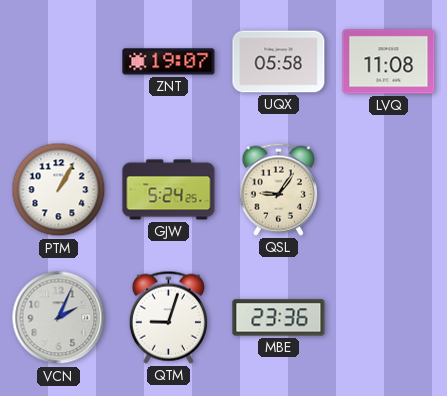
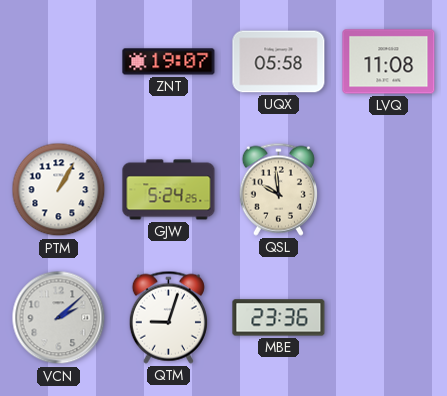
QSL: 9:06 -> 9:59
VCN: 2:04 -> 2:08
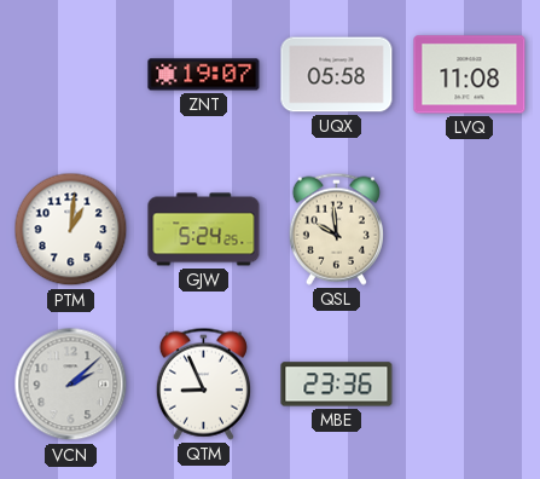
PTM: 1:05 -> 1:01
QTM: 9:03 -> 8:56
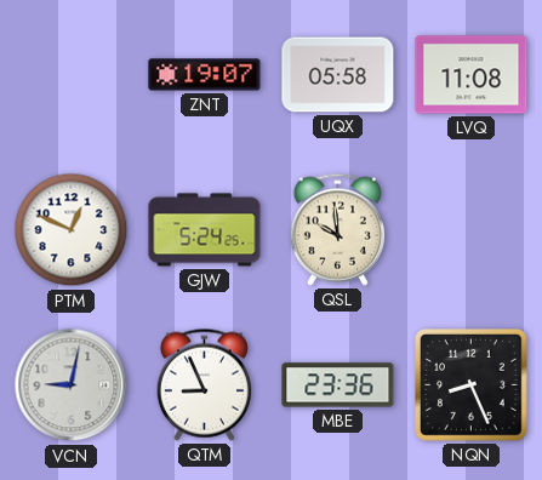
PTM: 1:01 -> 12:49
VCN: 2:08 -> 9:02
NQN: none -> 8:26
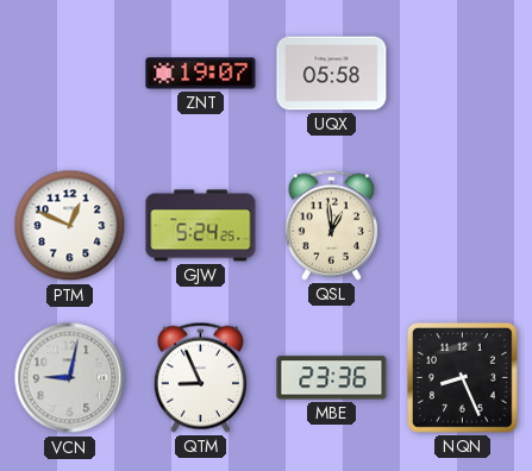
LVQ: 11:08 -> none
QSL: 9:59 -> 12:59
